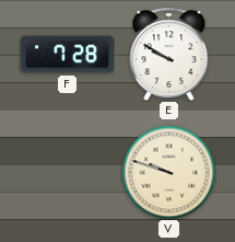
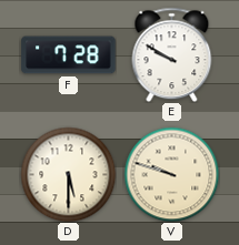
D: none -> 5:30
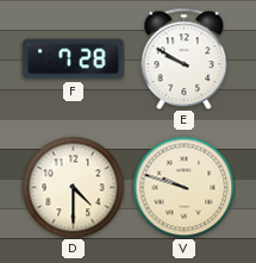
D: 5:30 -> 4:30
